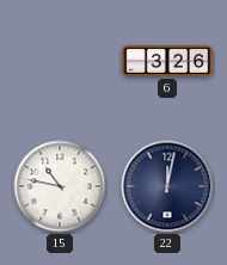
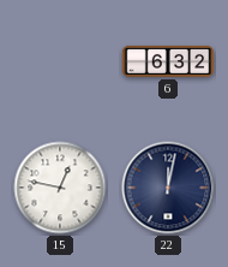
6: 3:26 -> 6:32
15: 10:47 -> 12:47
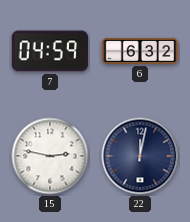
7: none -> 04:59
15: 12:47 -> 2:47
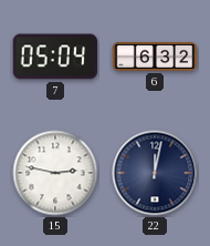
7: 04:59 -> 05:04
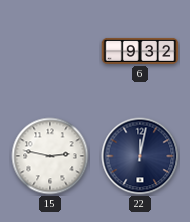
7: 05:04 -> none
6: 6:32 -> 9:32
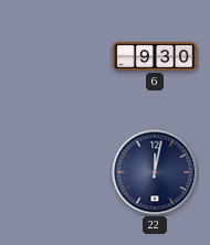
6: 9:32 -> 9:30
15: 2:47 -> none
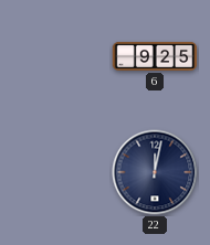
6: 9:30 -> 9:25
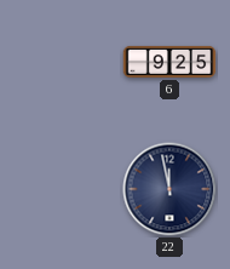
22: 12:02 -> 11:58
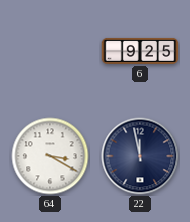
64: none -> 3:20
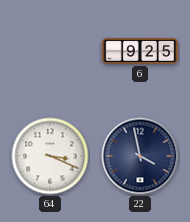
64: 3:20 -> 3:19
22: 11:58 -> 3:58
